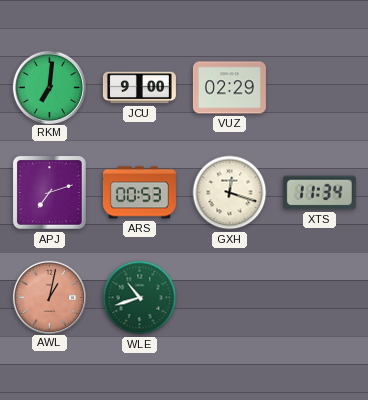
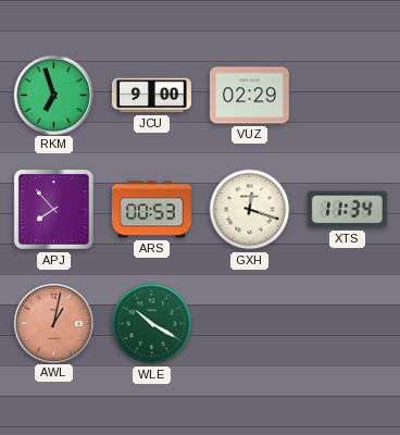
RKM: 7:01 -> 6:57
APJ: 7:12 -> 7:53
WLE: 10:42 -> 10:20
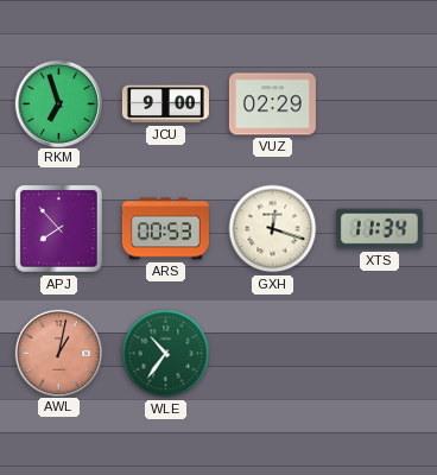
WLE: 10:20 -> 10:36
